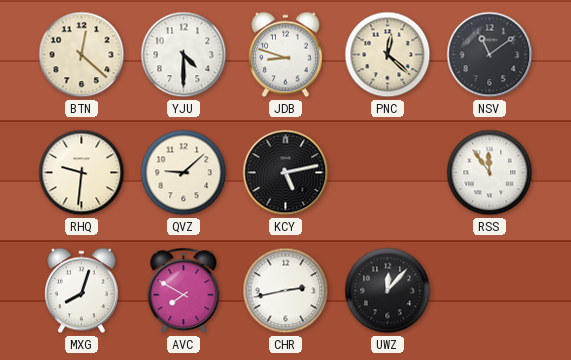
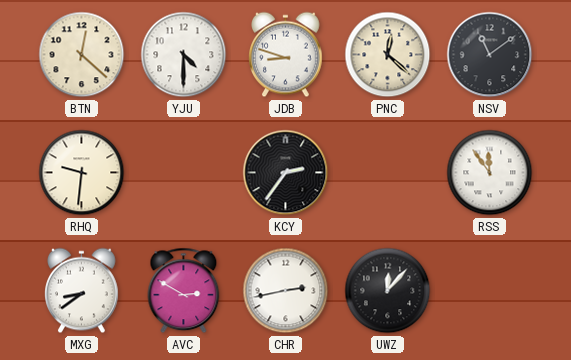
QVZ: 9:08 -> none
KCY: 5:13 -> 2:36
MXG: 8:03 -> 8:39
AVC: 7:50 -> 2:50
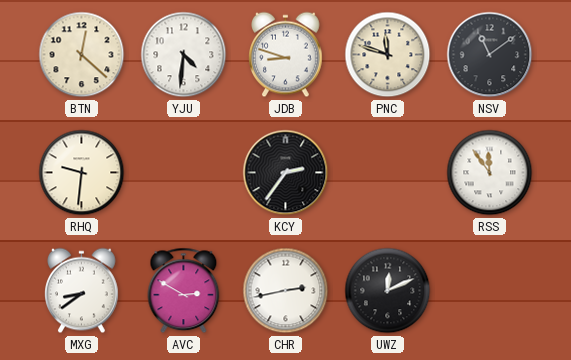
YJU: 4:30 -> 4:31
PNC: 12:22 -> 11:48
UWZ: 12:07 -> 12:11
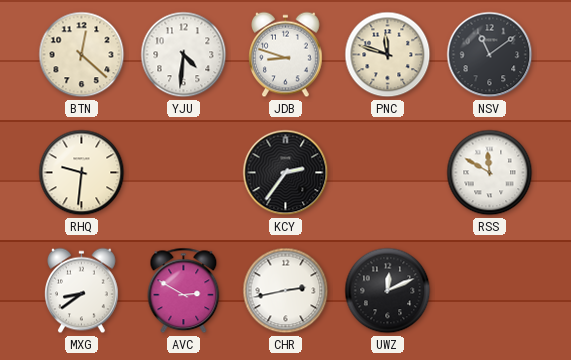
RSS: 11:54 -> 11:50
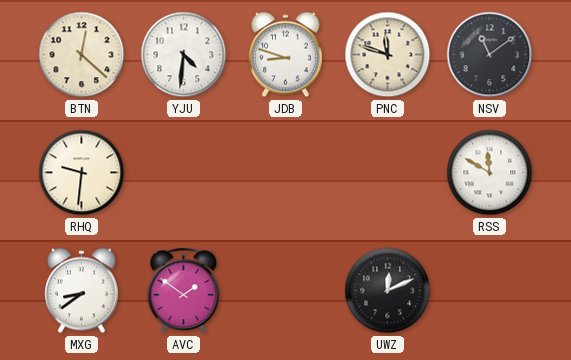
KCY: 2:36 -> none
AVC: 2:50 -> 1:51
CHR: 2:43 -> none
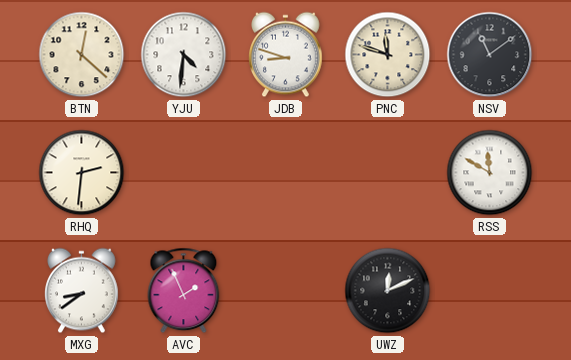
RHQ: 9:31 -> 2:31
AVC: 1:51 -> 1:56
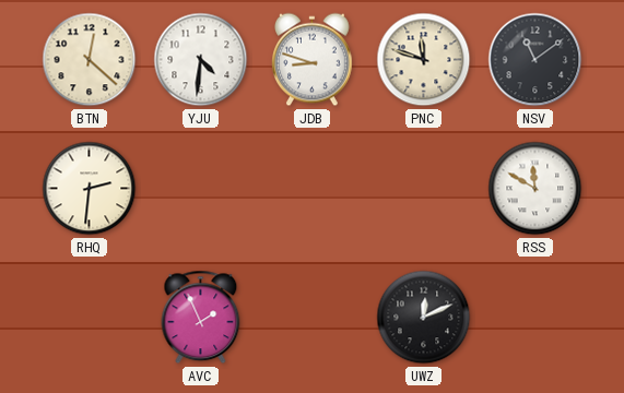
MXG: 8:39 -> none
